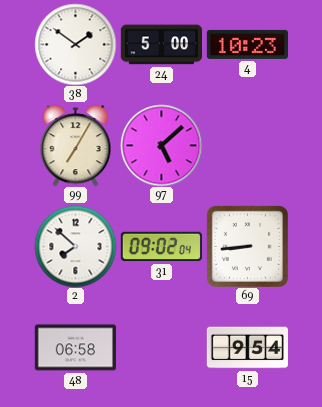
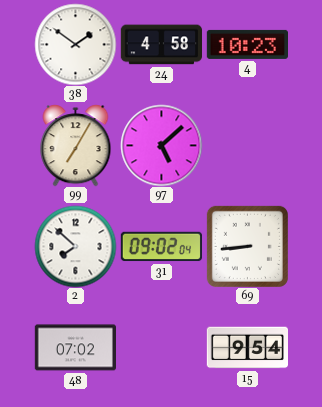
24: 5:00 -> 4:58
48: 06:58 -> 07:02
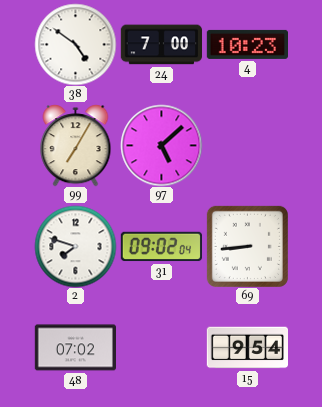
38: 1:51 -> 4:51
24: 4:58 -> 7:00
2: 7:52 -> 7:48
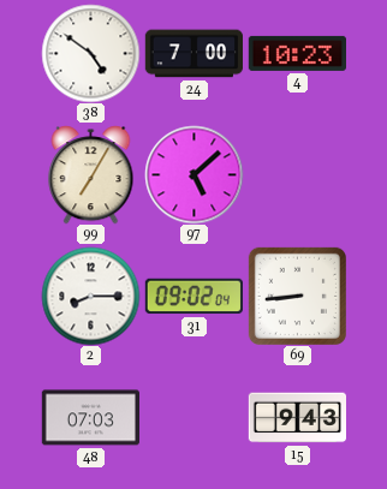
2: 7:48 -> 8:15
48: 07:02 -> 07:03
15: 9:54 -> 9:43
